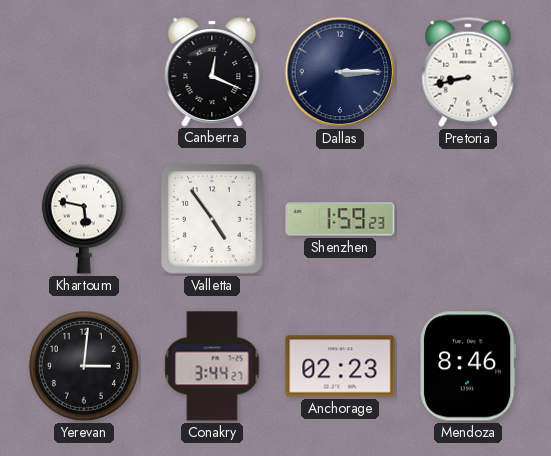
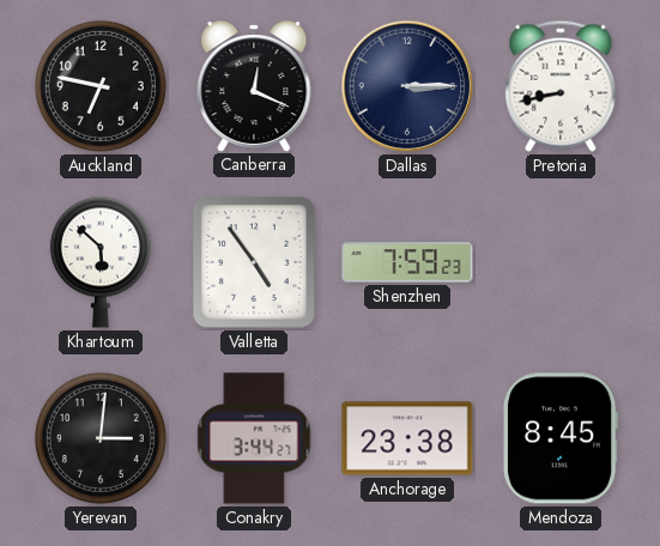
Auckland: none -> 6:47
Khartoum: 5:47 -> 5:52
Shenzhen: 1:59 -> 7:59
Anchorage: 02:23 -> 23:38
Mendoza: 8:46 -> 8:45
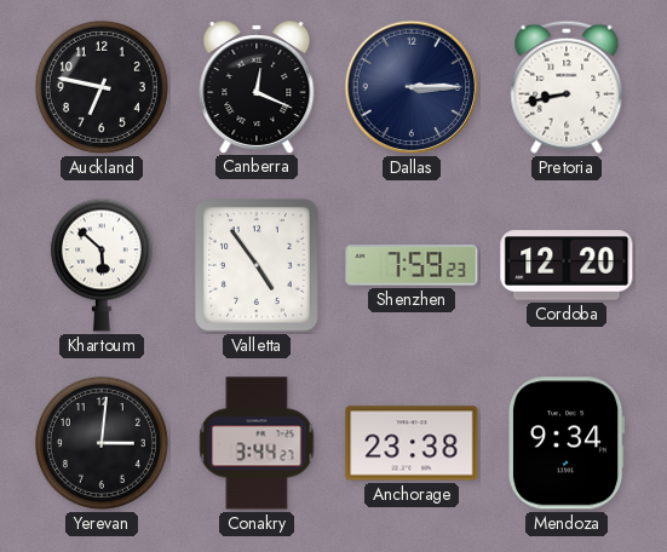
Cordoba: none -> 12:20
Mendoza: 8:45 -> 9:34
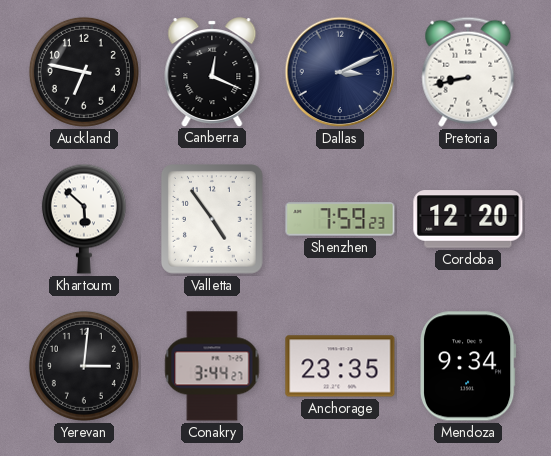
Dallas: 3:15 -> 3:11
Anchorage: 23:38 -> 23:35
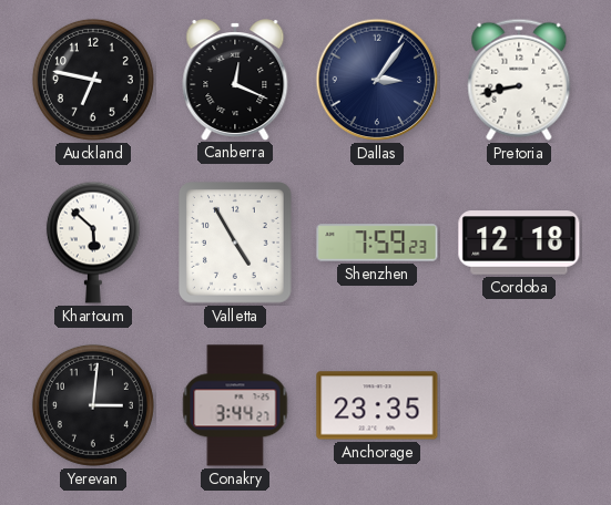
Dallas: 3:11 -> 3:06
Valletta: 4:54 -> 4:55
Cordoba: 12:20 -> 12:18
Mendoza: 9:34 -> none
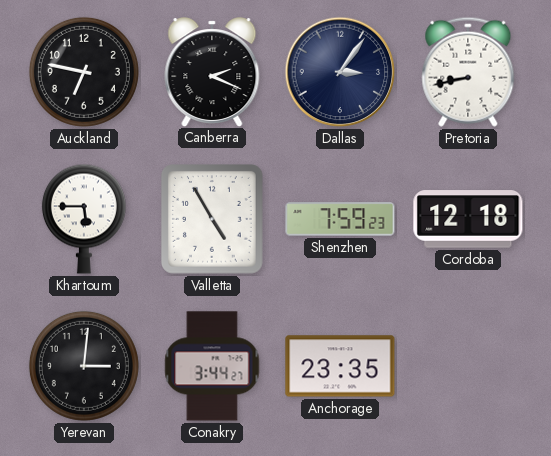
Canberra: 12:19 -> 2:19
Khartoum: 5:52 -> 5:45
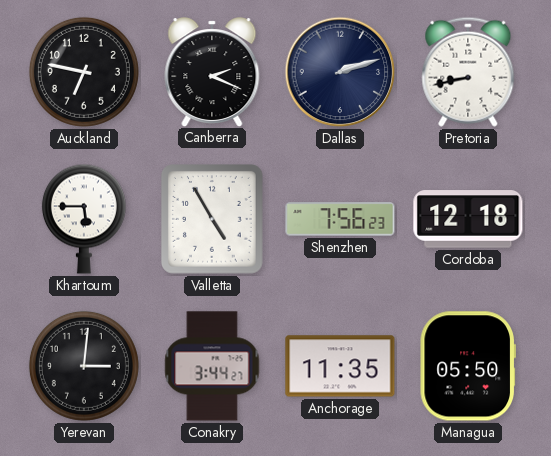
Dallas: 3:06 -> 2:12
Shenzhen: 7:59 -> 7:56
Anchorage: 23:35 -> 11:35
Managua: none -> 05:50
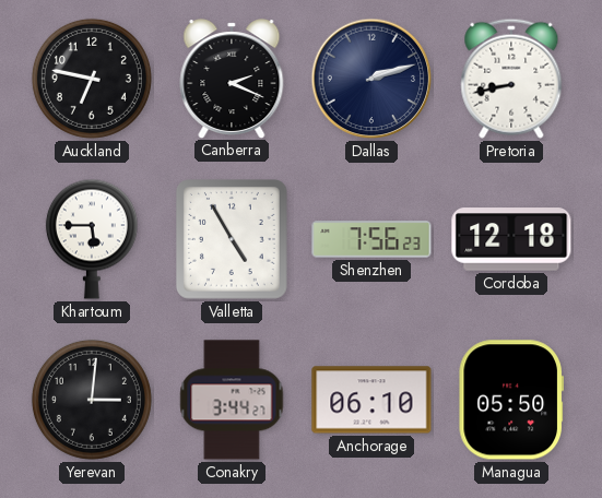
Anchorage: 11:35 -> 06:10
